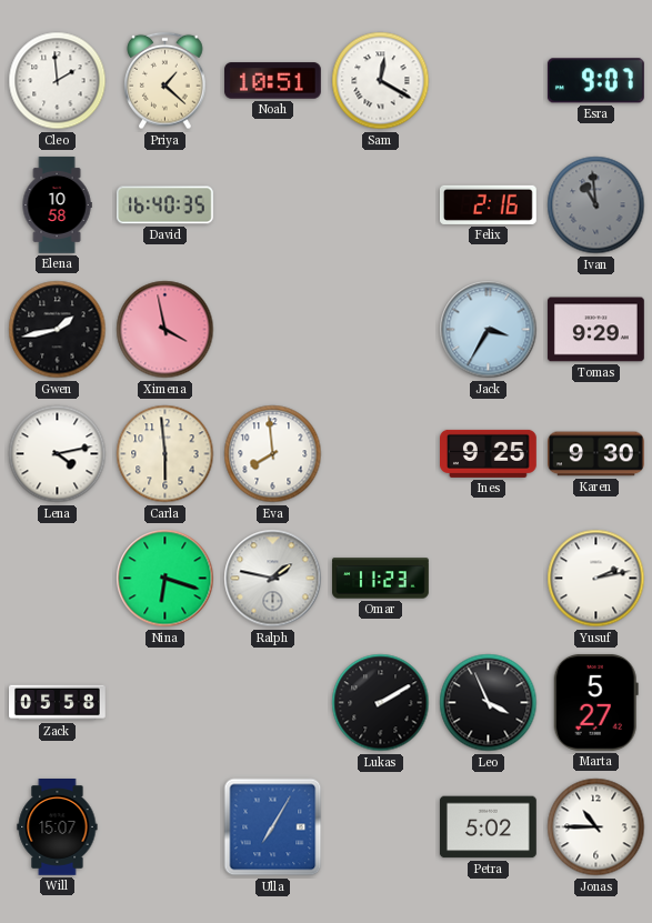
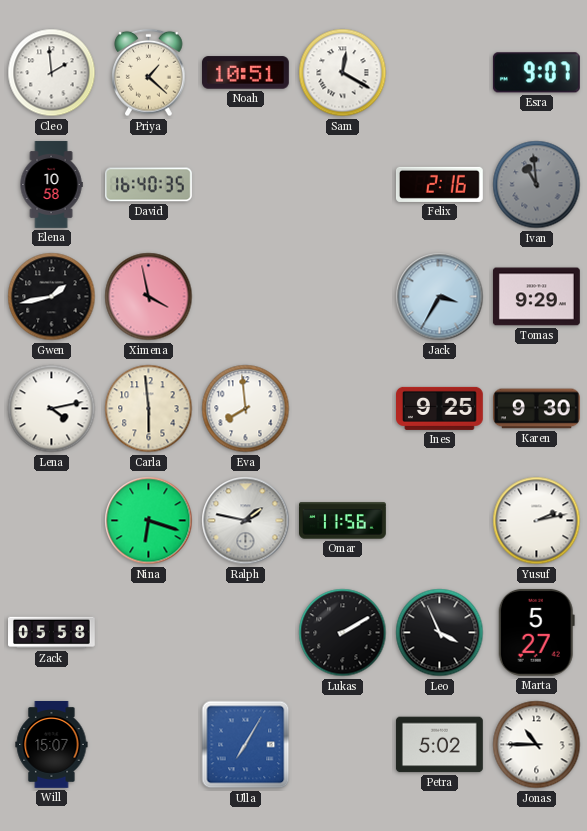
Omar: 11:23 -> 11:56
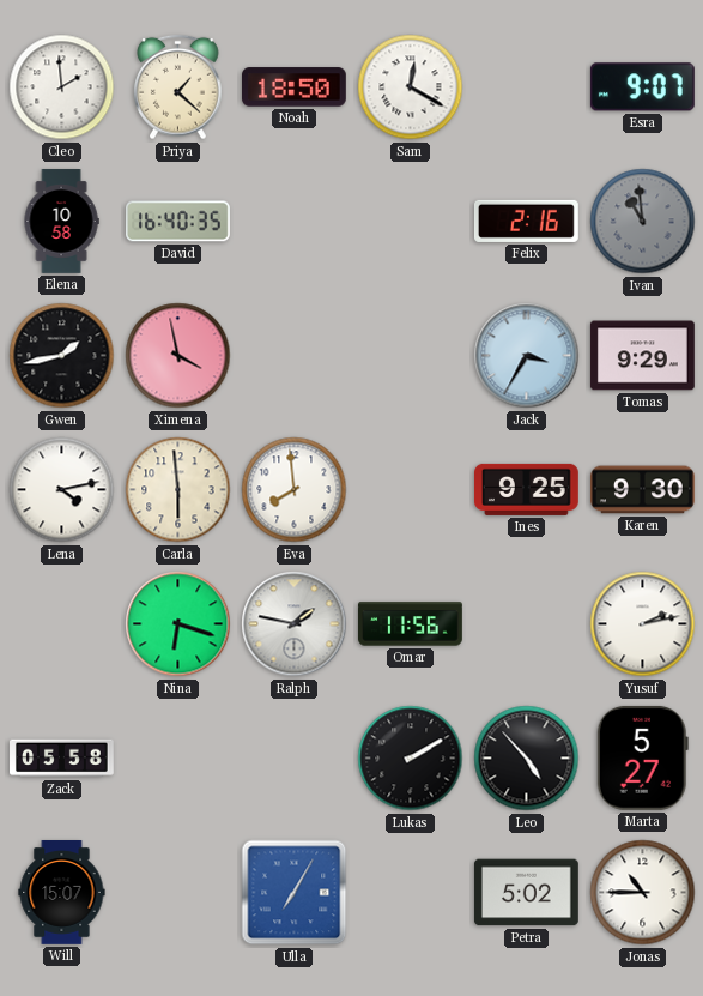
Noah: 10:51 -> 18:50
Leo: 3:56 -> 4:53
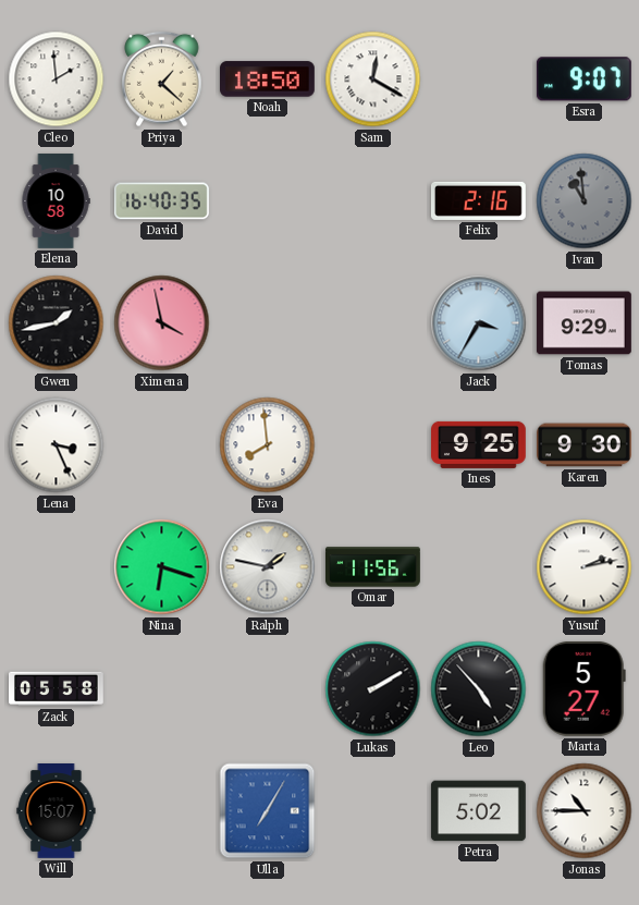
Lena: 4:13 -> 3:26
Carla: 5:59 -> none
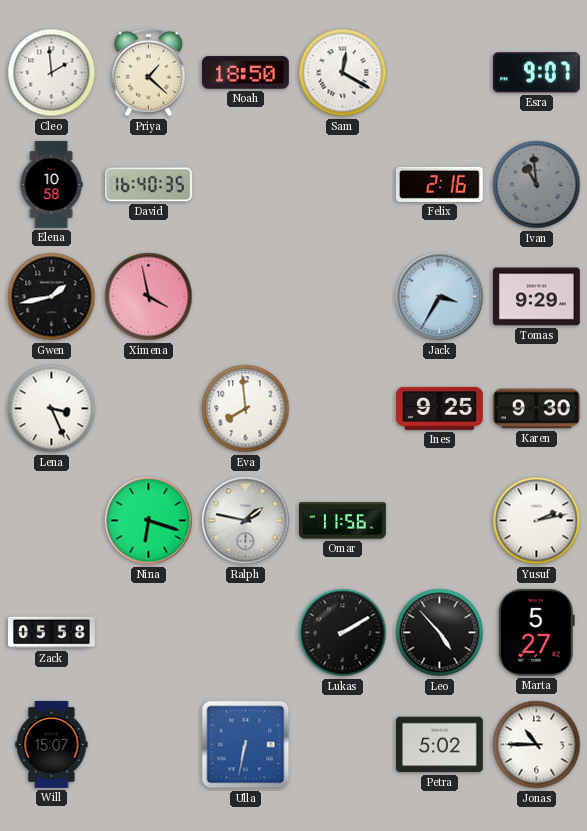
Ulla: 7:05 -> 6:32
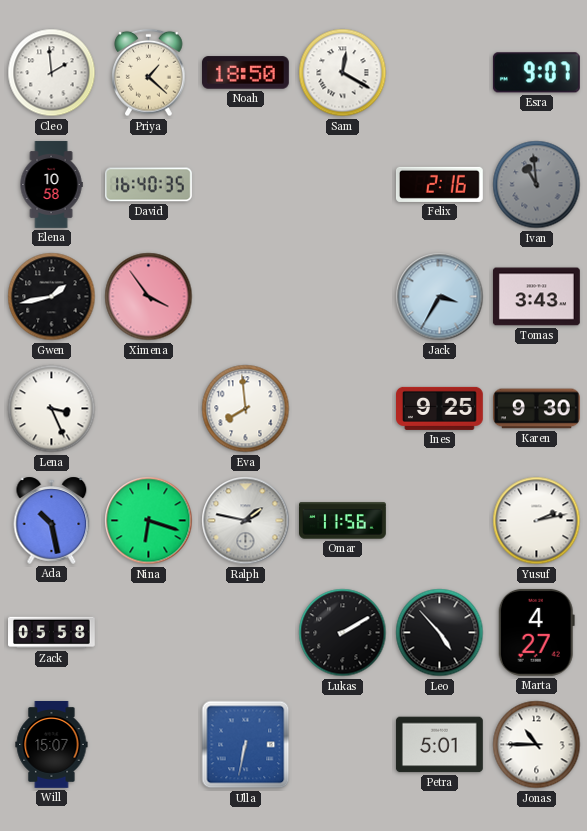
Ximena: 3:58 -> 3:54
Tomas: 9:29 -> 3:43
Ada: none -> 10:28
Marta: 5:27 -> 4:27
Petra: 5:02 -> 5:01
